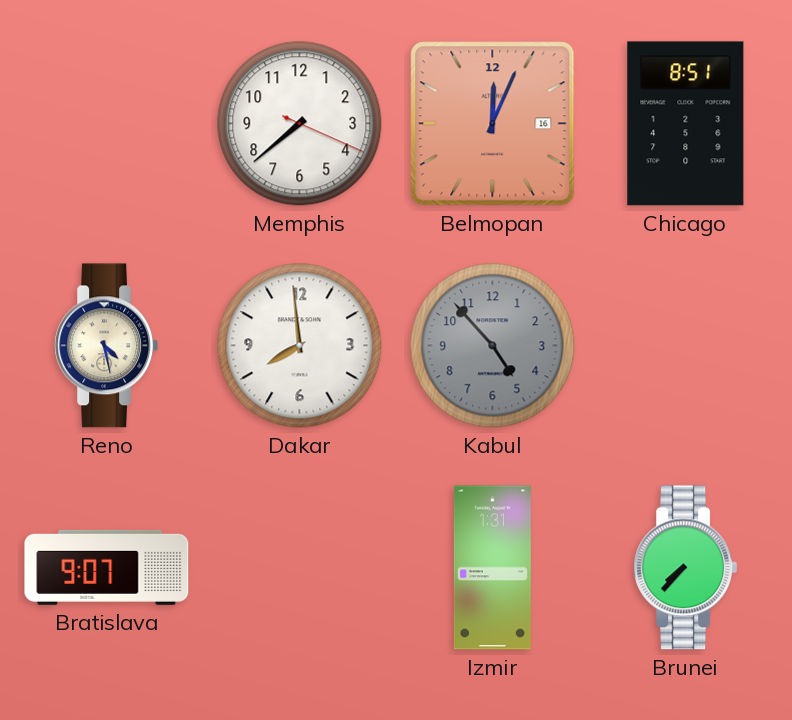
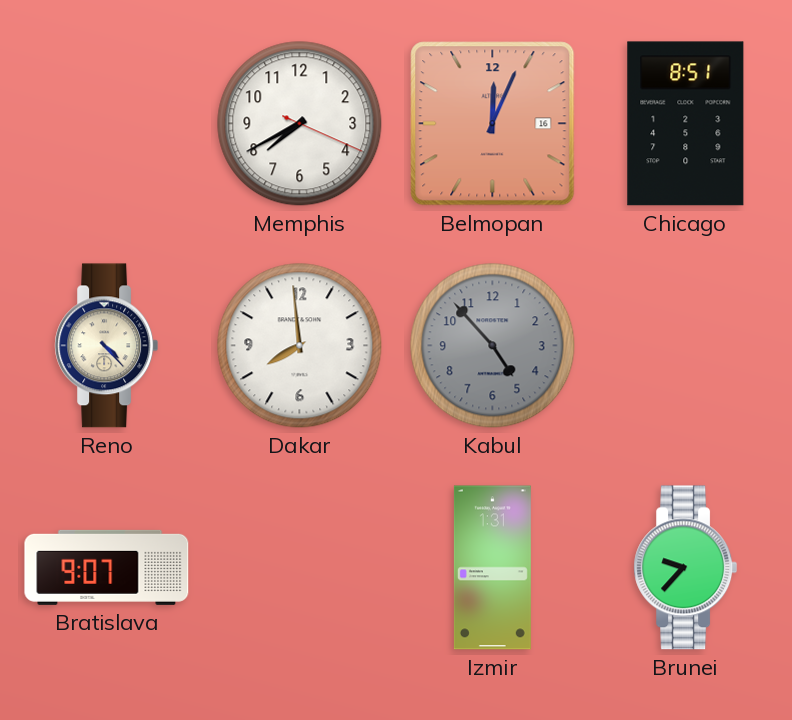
Memphis: 7:38 -> 7:40
Reno: 4:28 -> 4:23
Brunei: 7:37 -> 9:37
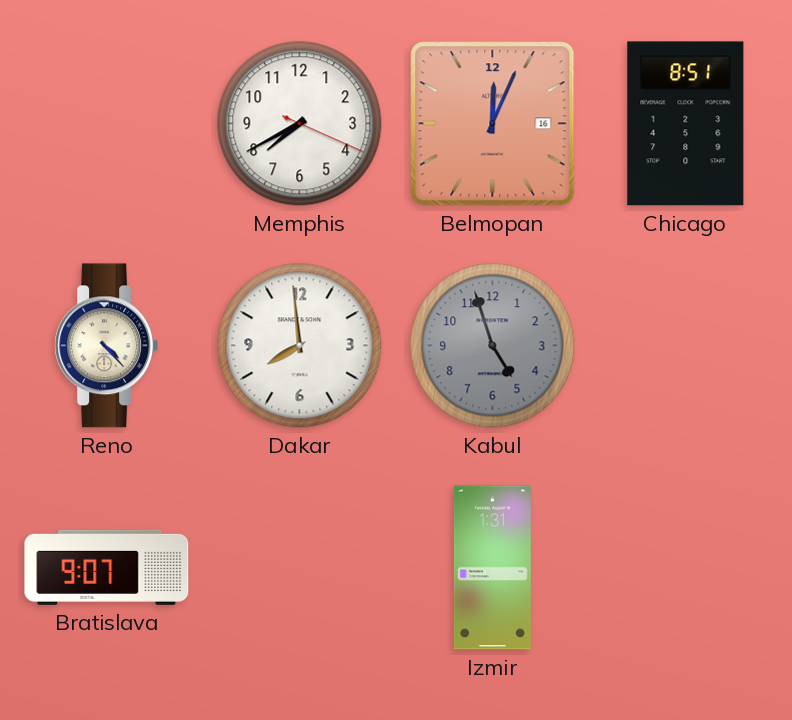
Kabul: 4:53 -> 4:57
Brunei: 9:37 -> none
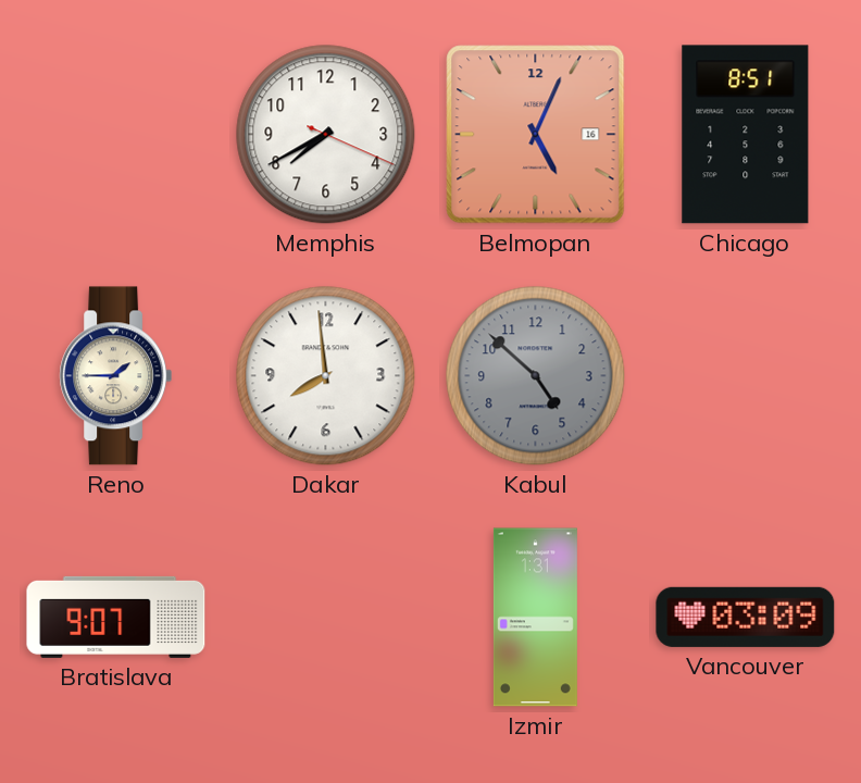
Belmopan: 12:04 -> 5:04
Reno: 4:23 -> 1:45
Kabul: 4:57 -> 4:52
Vancouver: none -> 03:09
